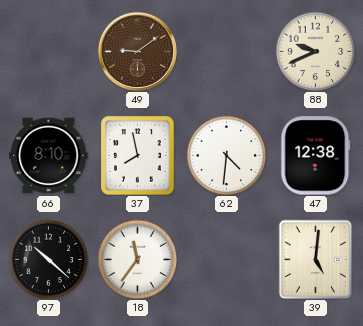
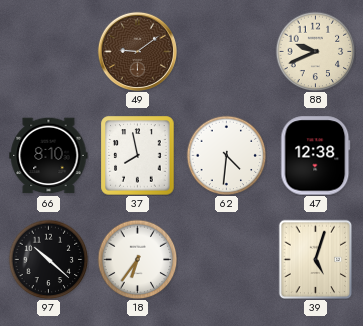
18: 11:36 -> 6:36
39: 5:01 -> 5:03
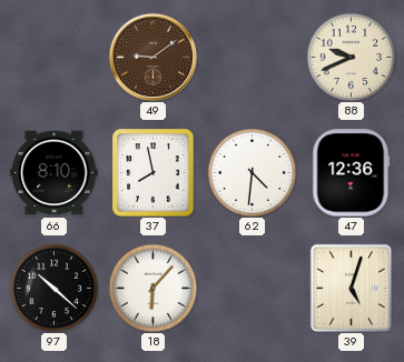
47: 12:38 -> 12:36
18: 6:36 -> 6:07
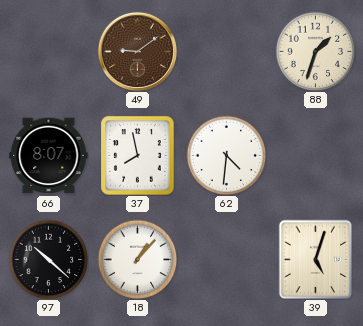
88: 9:41 -> 1:33
66: 8:10 -> 8:07
47: 12:36 -> none
18: 6:07 -> 1:07
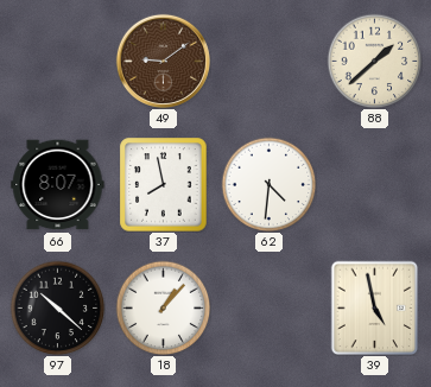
88: 1:33 -> 1:38
39: 5:03 -> 4:58
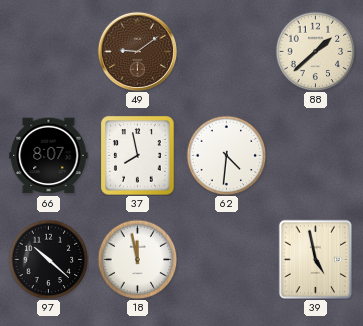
18: 1:07 -> 11:58
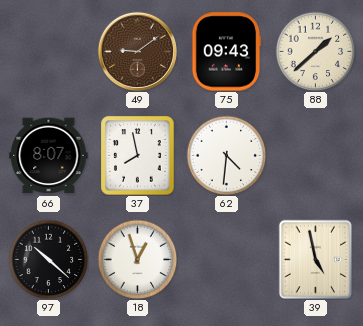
75: none -> 09:43
18: 11:58 -> 12:57
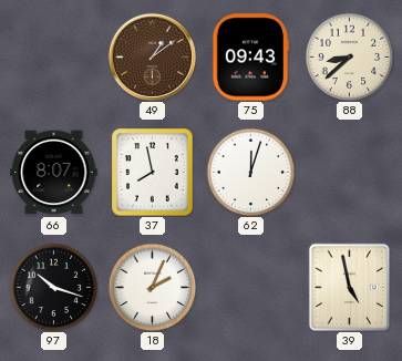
49: 9:09 -> 1:09
88: 1:38 -> 8:38
62: 4:31 -> 12:03
97: 10:22 -> 10:18
18: 12:57 -> 2:04
